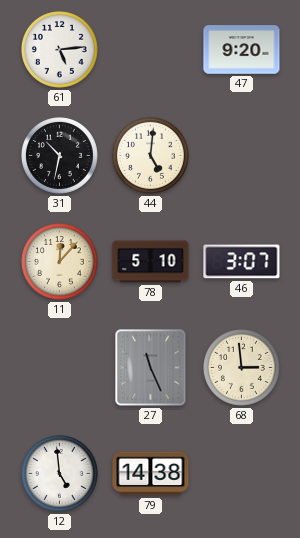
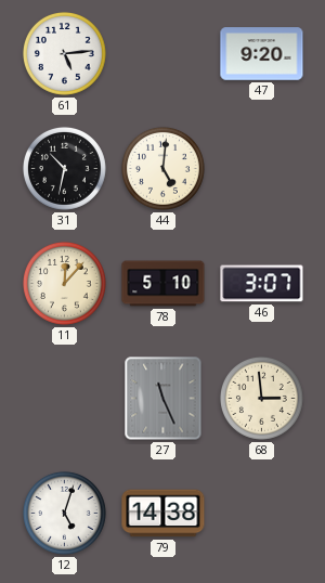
12: 4:59 -> 5:03
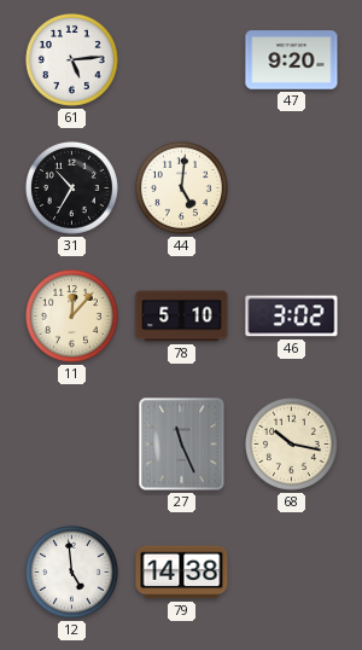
31: 10:32 -> 10:35
46: 3:07 -> 3:02
68: 2:59 -> 10:17
12: 5:03 -> 4:59
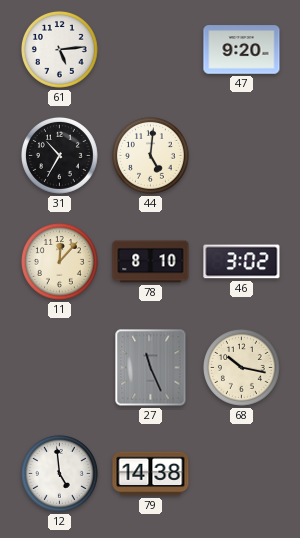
78: 5:10 -> 8:10
